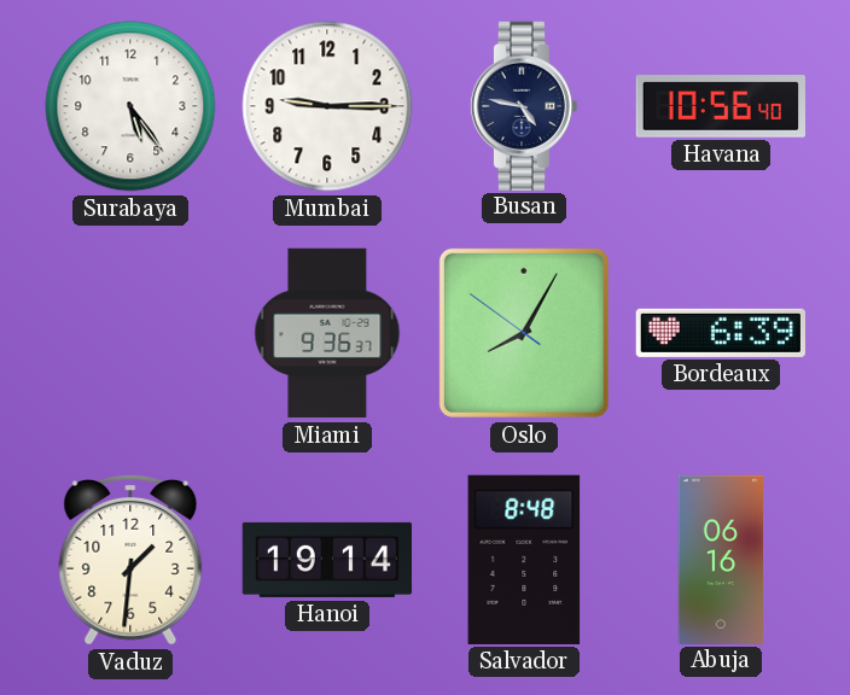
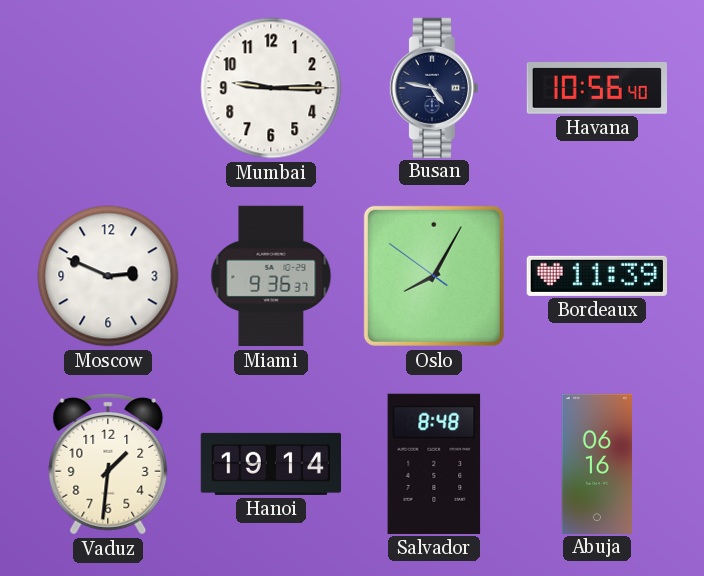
Surabaya: 5:24 -> none
Moscow: none -> 2:49
Bordeaux: 6:39 -> 11:39
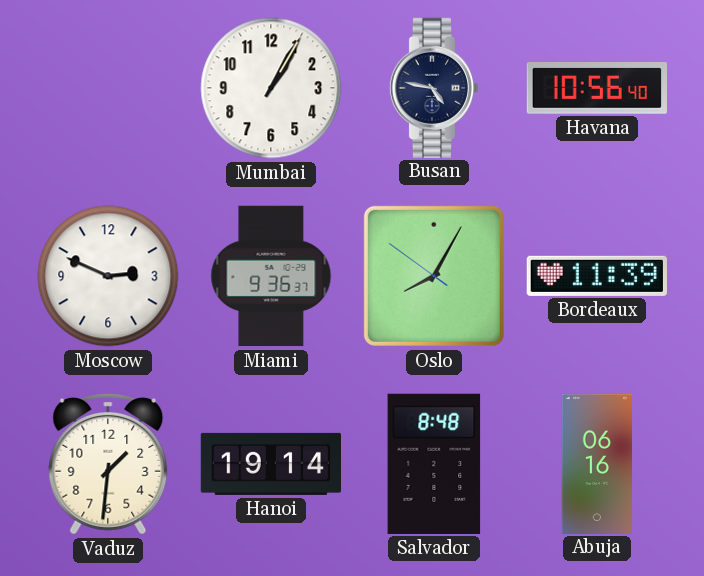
Mumbai: 9:15 -> 1:05
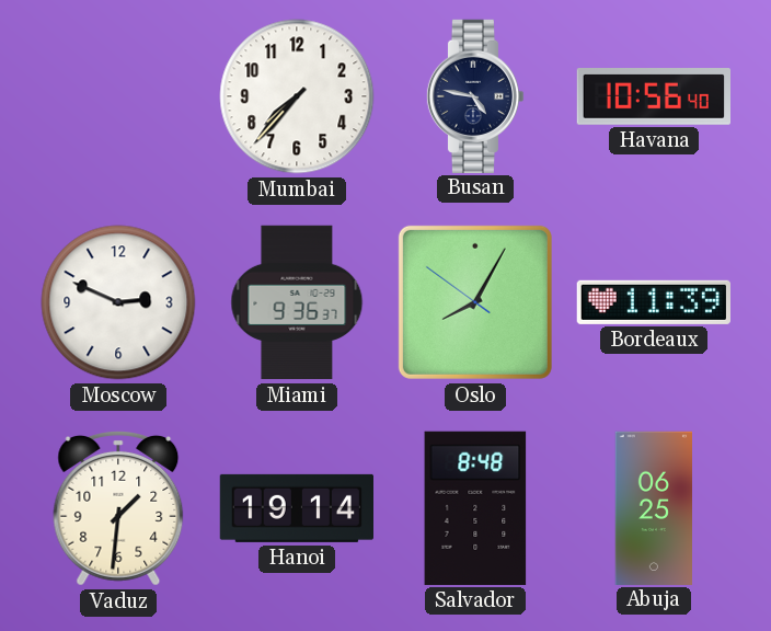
Mumbai: 1:05 -> 7:37
Abuja: 06:16 -> 06:25
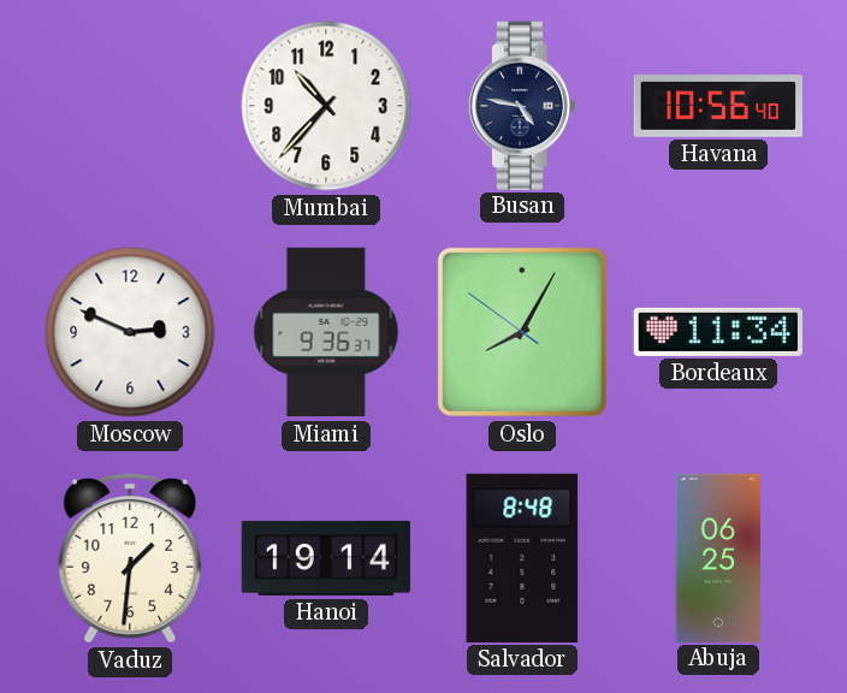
Mumbai: 7:37 -> 10:37
Bordeaux: 11:39 -> 11:34
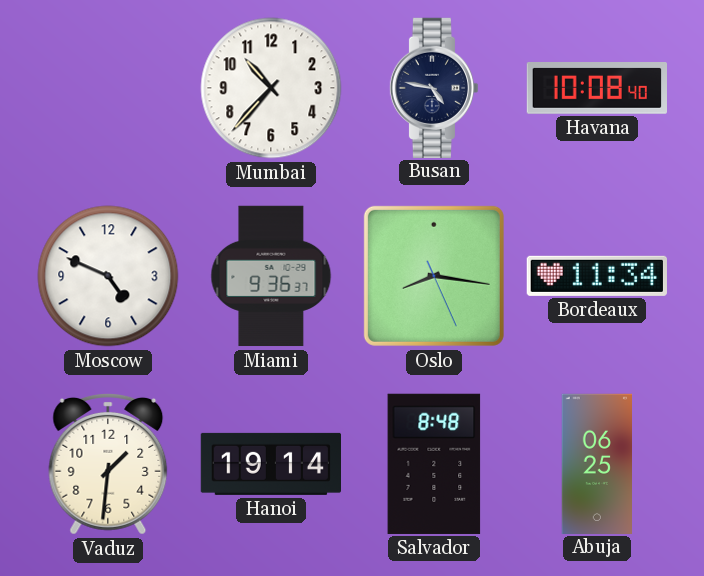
Havana: 10:56 -> 10:08
Moscow: 2:49 -> 4:49
Oslo: 8:04 -> 8:16
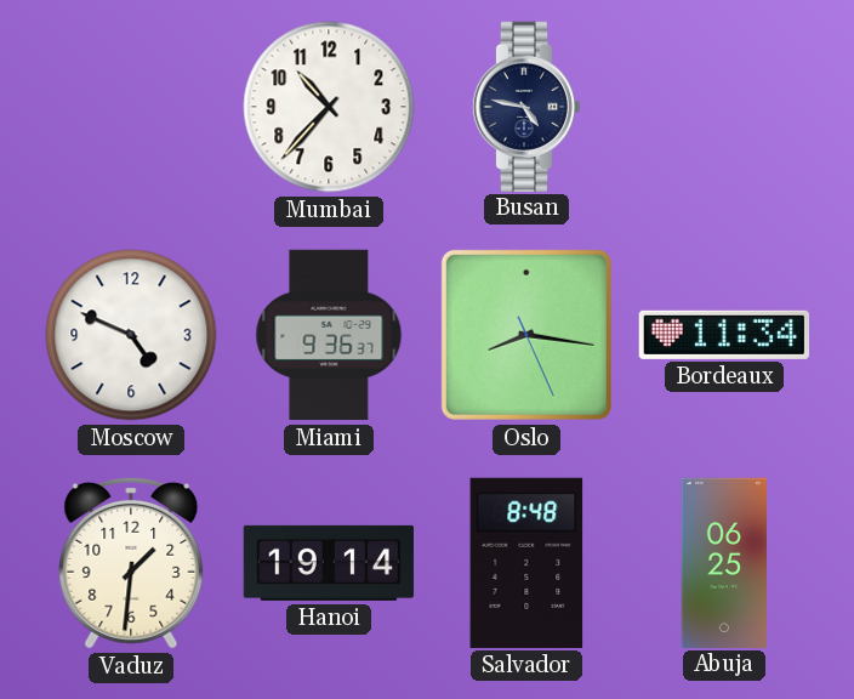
Havana: 10:08 -> none
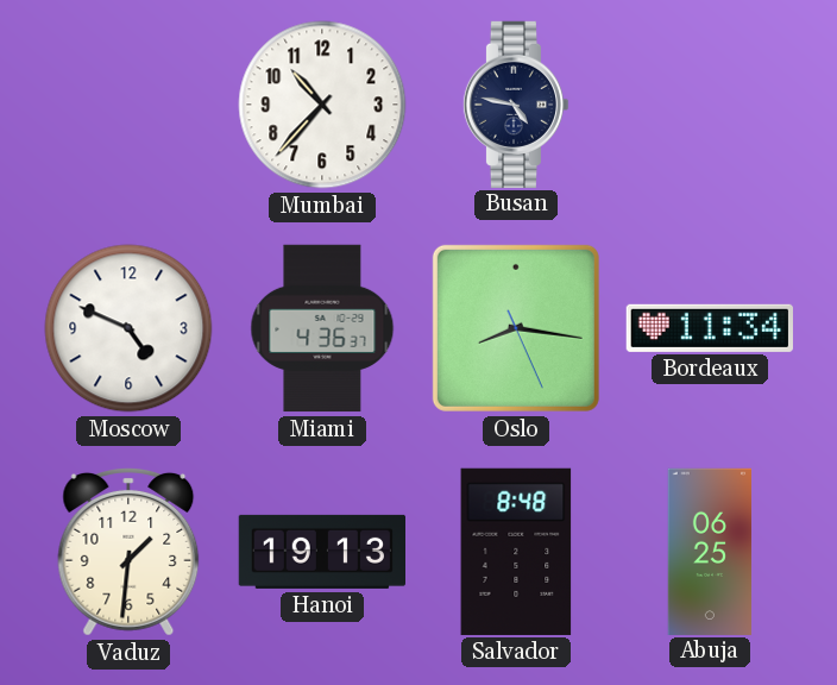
Miami: 9:36 -> 4:36
Hanoi: 19:14 -> 19:13
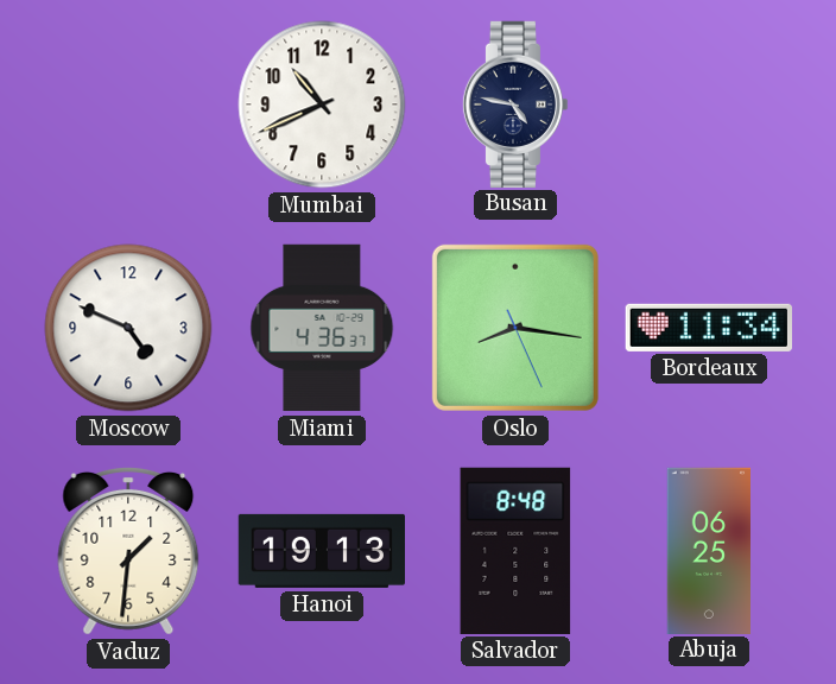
Mumbai: 10:37 -> 10:41
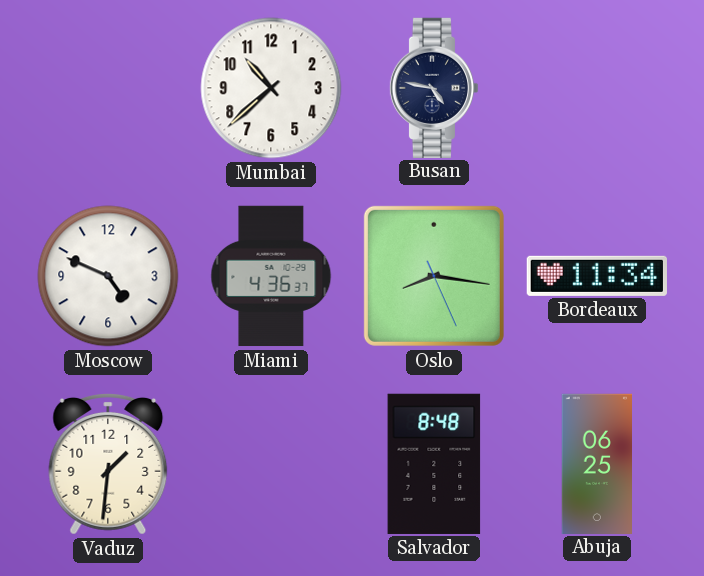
Mumbai: 10:41 -> 10:38
Hanoi: 19:13 -> none
